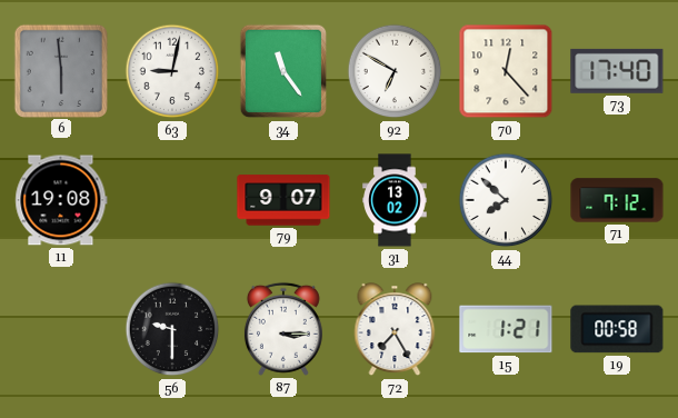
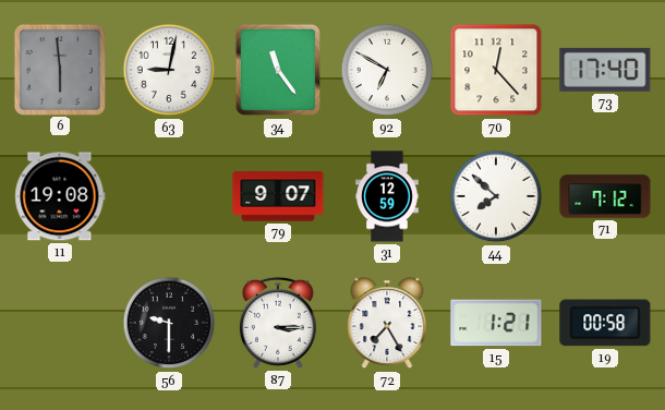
31: 13:02 -> 12:59
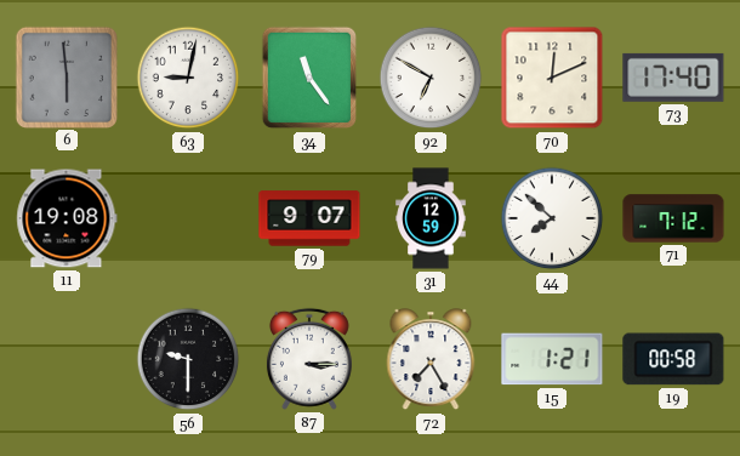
70: 12:23 -> 12:11
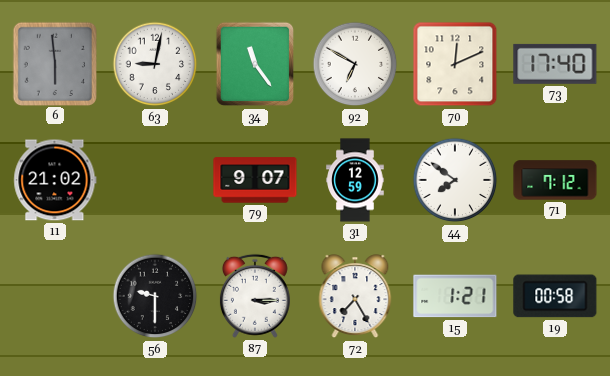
11: 19:08 -> 21:02
44: 7:52 -> 7:51
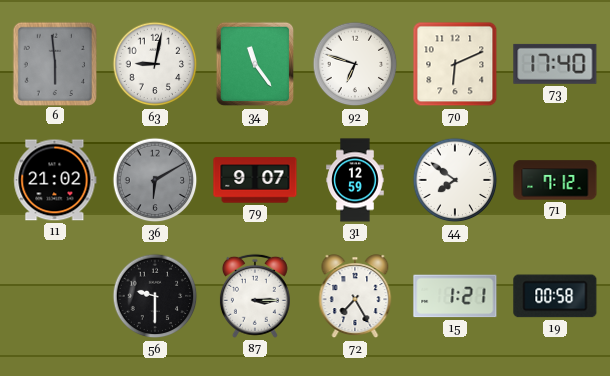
92: 6:50 -> 6:48
70: 12:11 -> 6:11
36: none -> 6:10
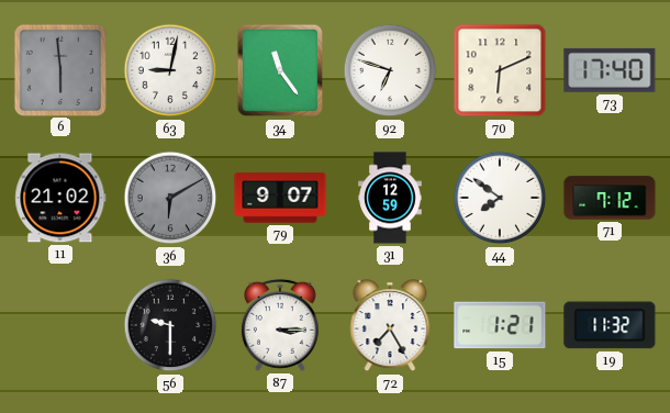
19: 00:58 -> 11:32
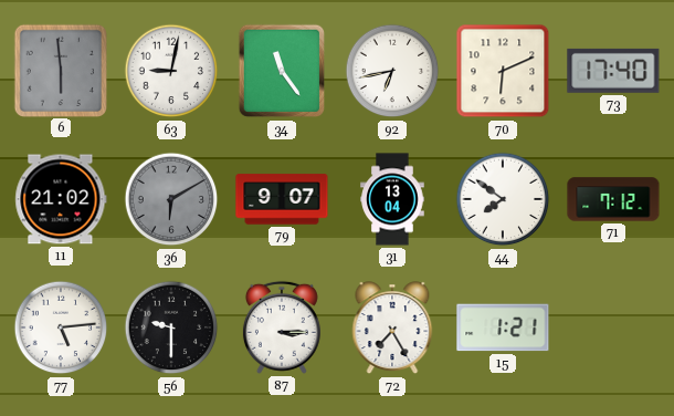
92: 6:48 -> 6:43
31: 12:59 -> 13:04
77: none -> 5:14
19: 11:32 -> none
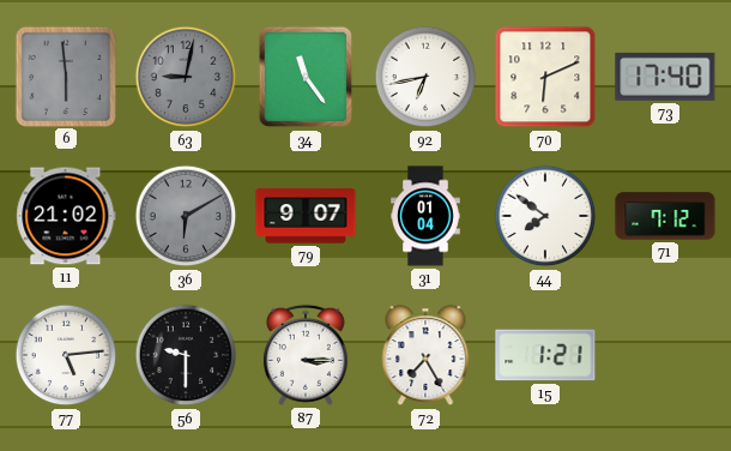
63 dial: white -> grey
31: 13:04 -> 01:04
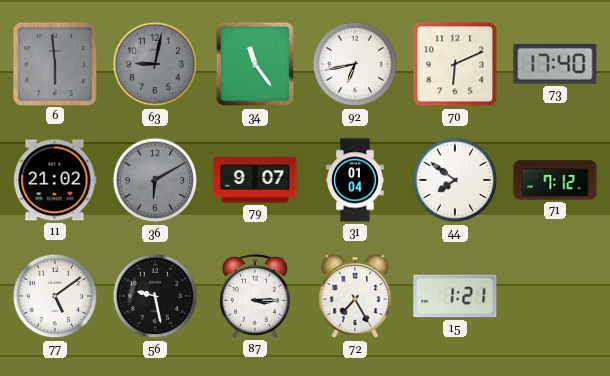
77: 5:14 -> 5:09
56: 9:30 -> 9:28
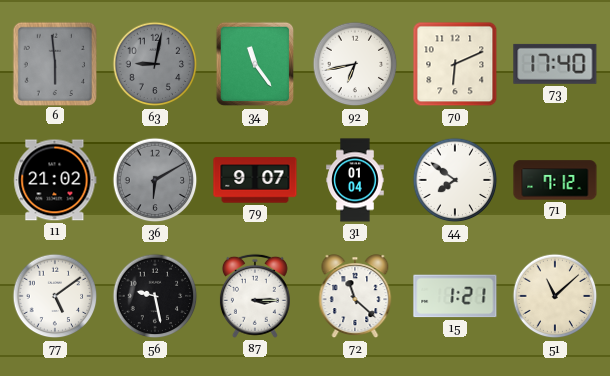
72: 7:25 -> 11:22
51: none -> 11:08
